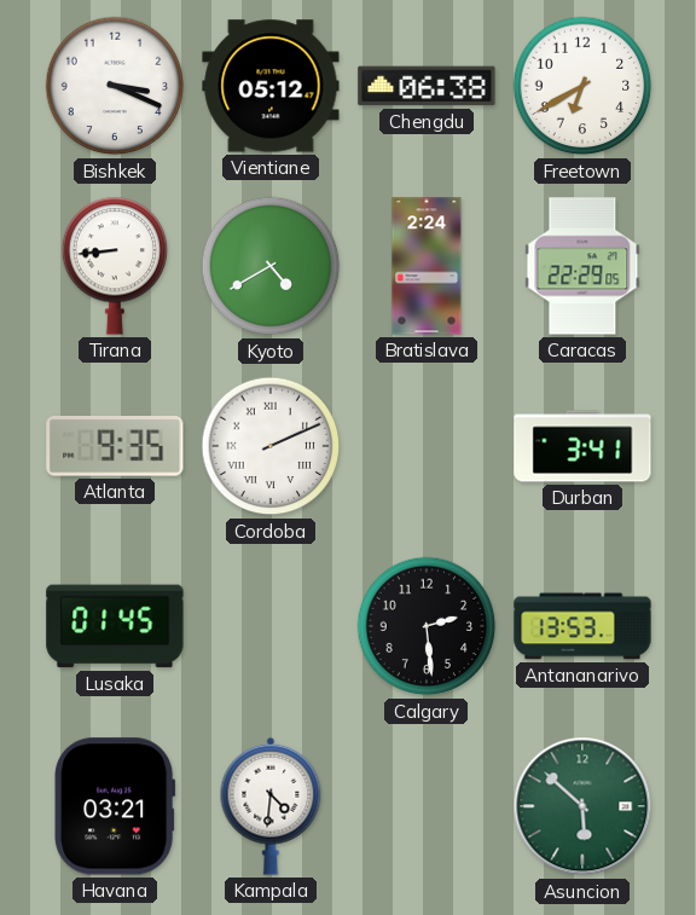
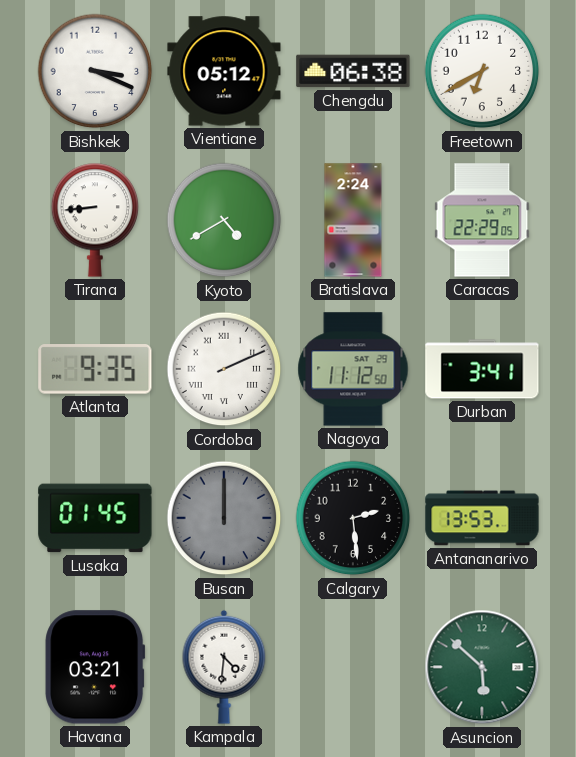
Nagoya: none -> 11:12
Busan: none -> 12:00
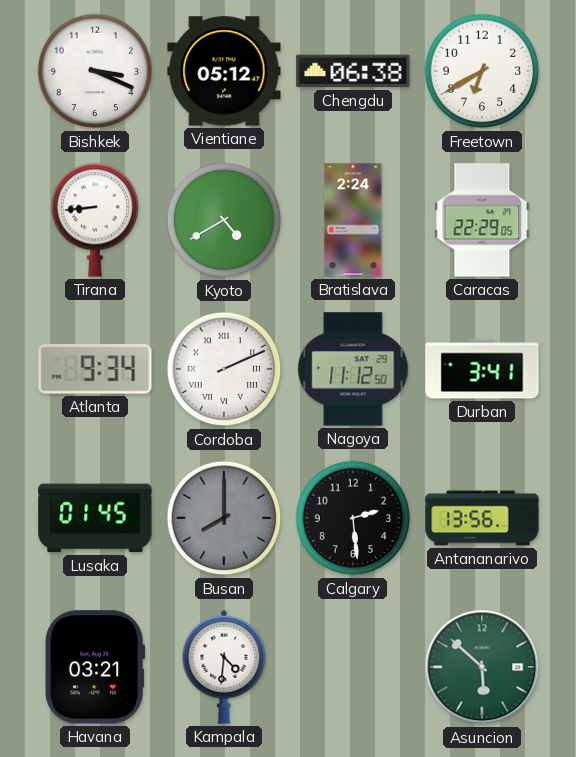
Atlanta: 9:35 -> 9:34
Busan: 12:00 -> 8:00
Antananarivo: 13:53 -> 13:56
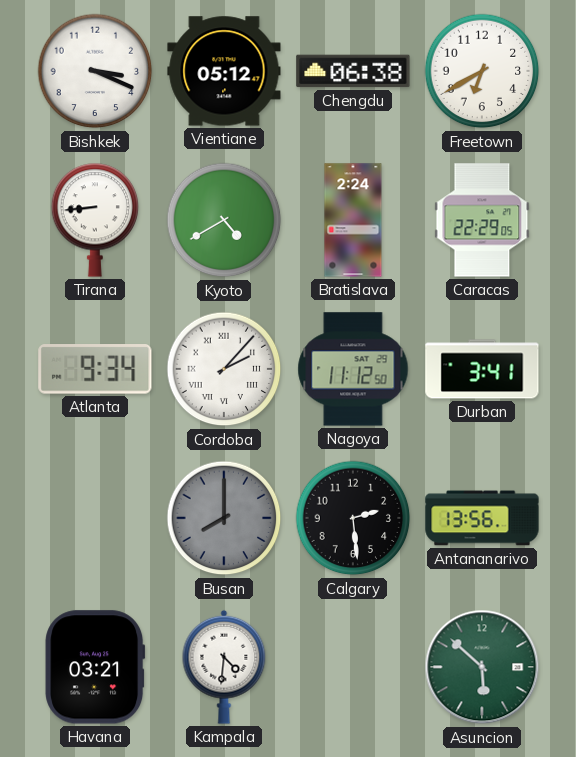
Cordoba: 2:11 -> 2:07
Lusaka: 01:45 -> none
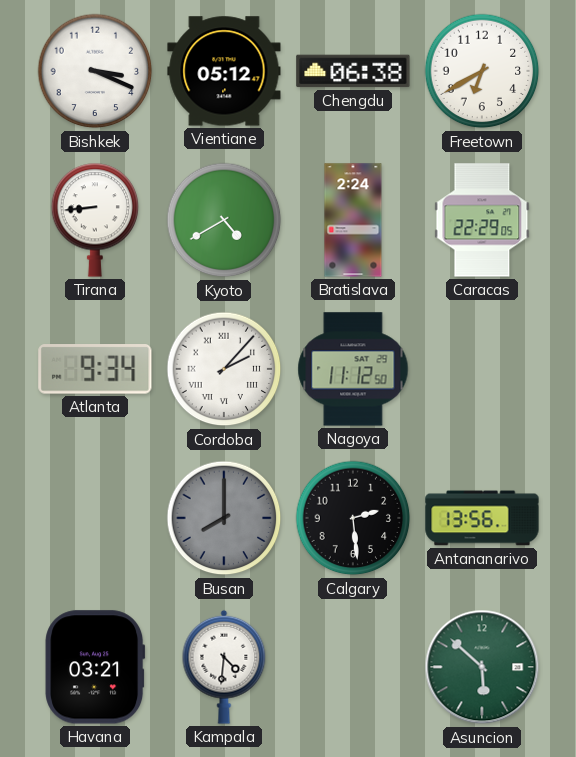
Durban: 3:41 -> none
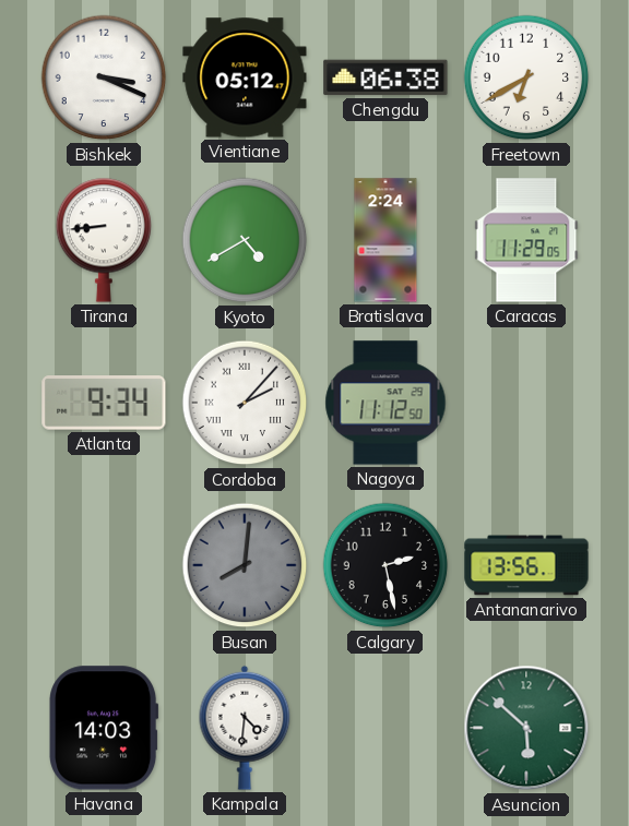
Caracas: 22:29 -> 11:29
Busan: 8:00 -> 8:01
Calgary: 2:29 -> 2:28
Havana: 03:21 -> 14:03
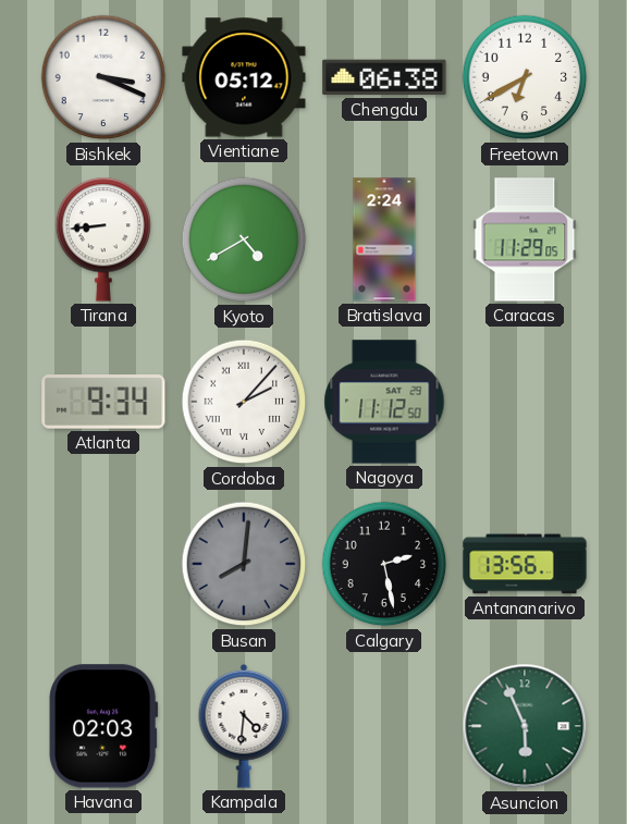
Havana: 14:03 -> 02:03
Asuncion: 5:52 -> 5:56
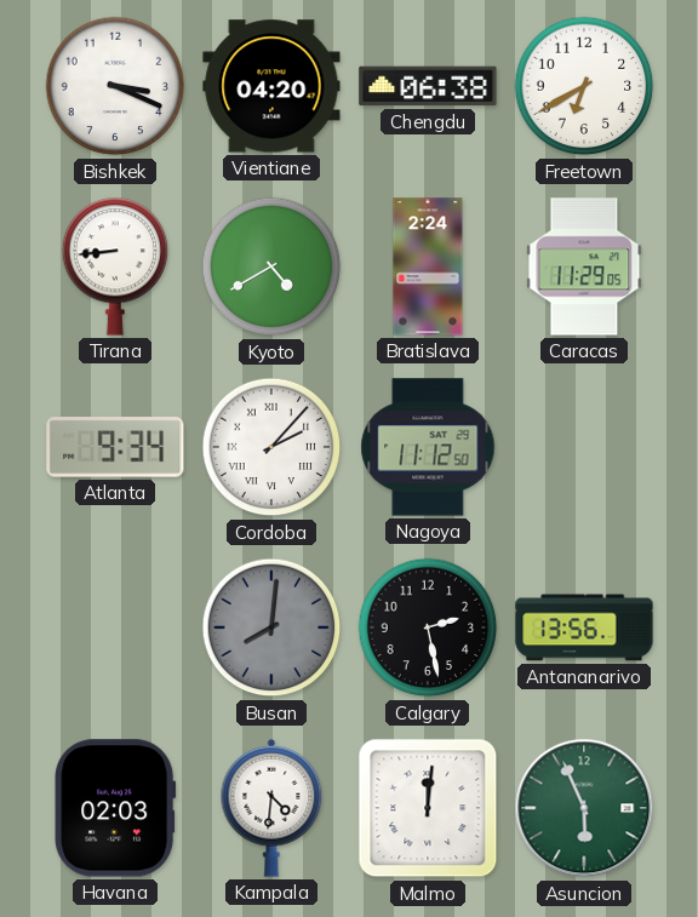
Vientiane: 05:12 -> 04:20
Malmo: none -> 12:01
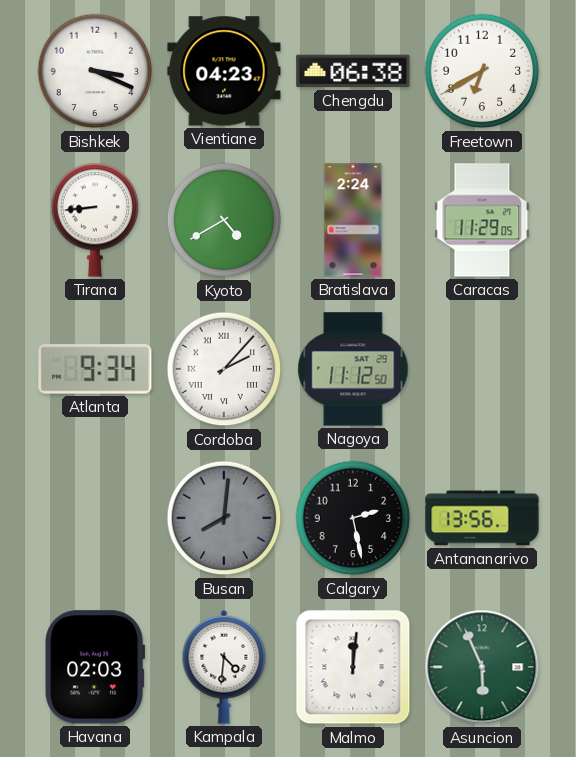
Vientiane: 04:20 -> 04:23
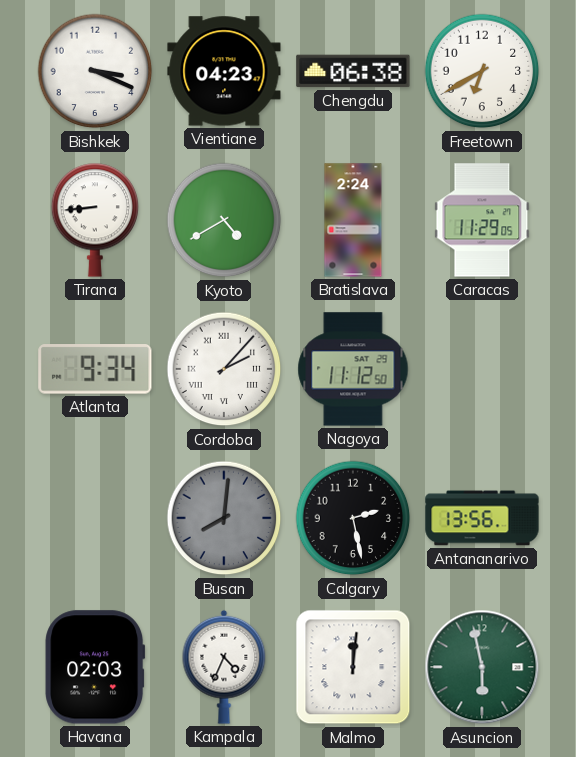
Kampala: 4:31 -> 4:34
Asuncion: 5:56 -> 5:58
